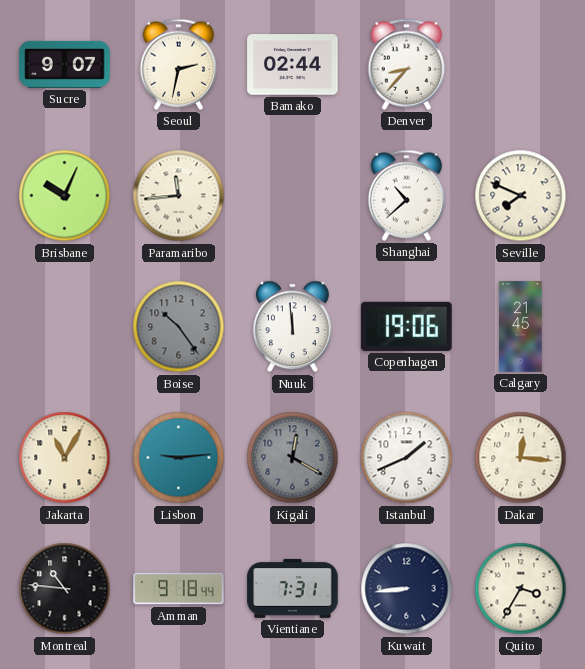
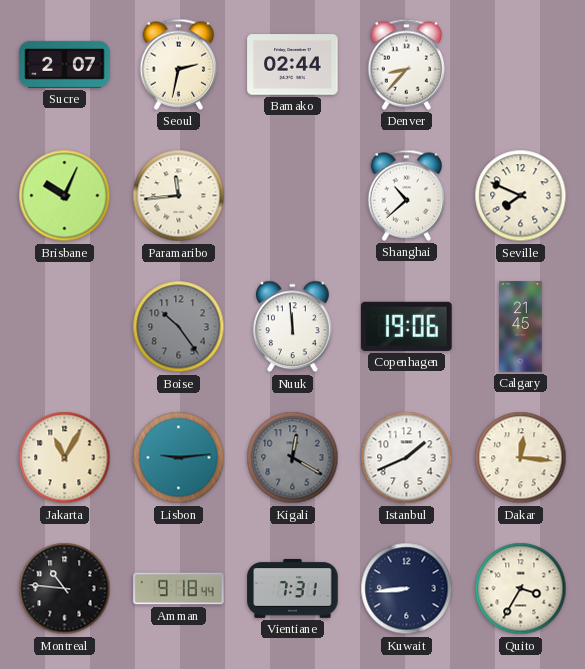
Sucre: 9:07 -> 2:07
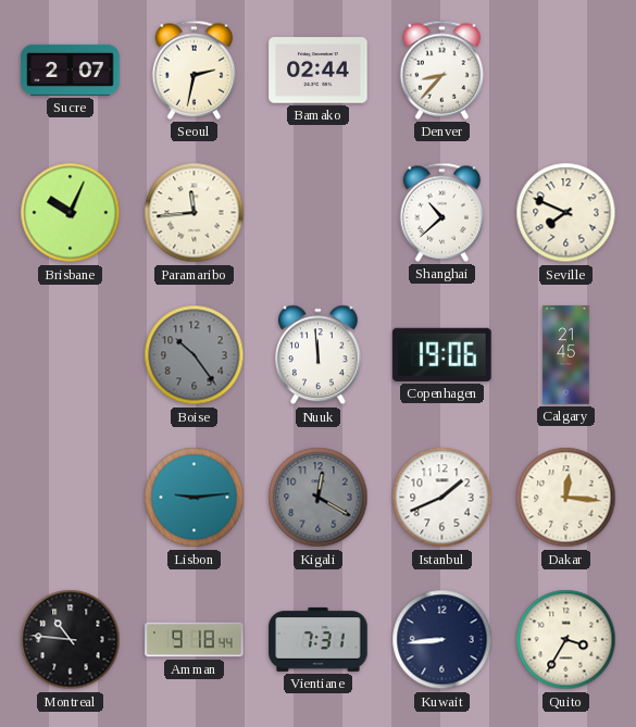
Jakarta: 11:05 -> none
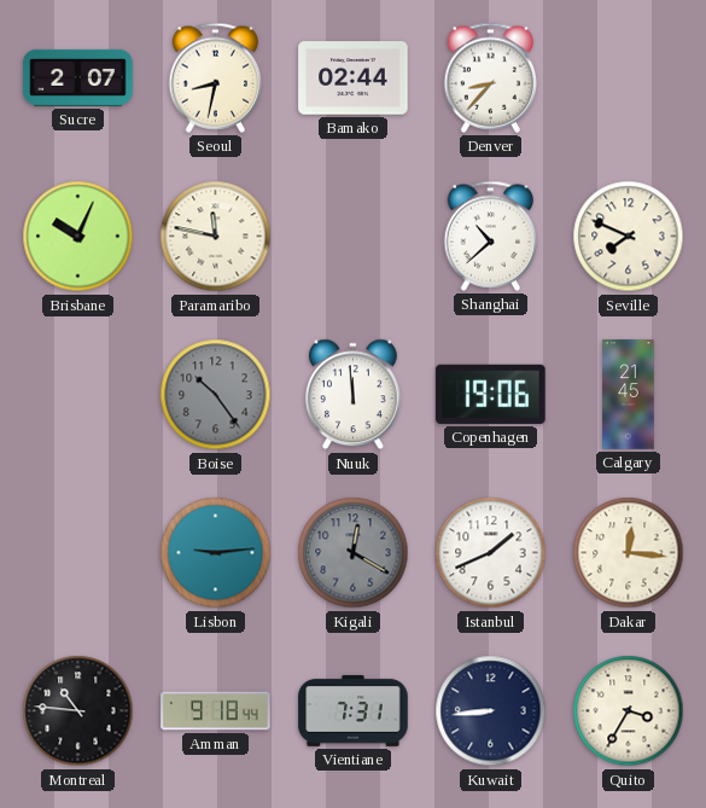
Seoul: 2:32 -> 8:32
Paramaribo: 11:44 -> 11:47
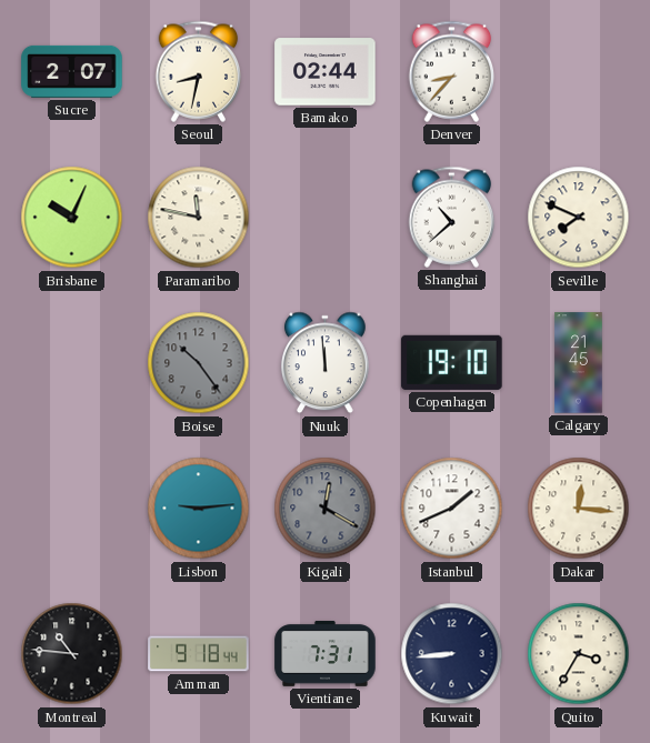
Copenhagen: 19:06 -> 19:10
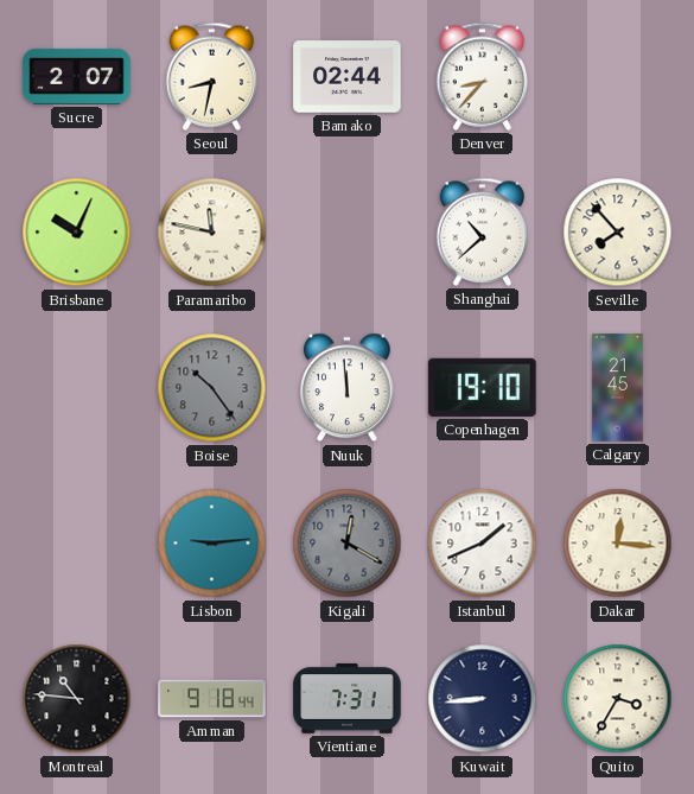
Seville: 7:49 -> 7:53
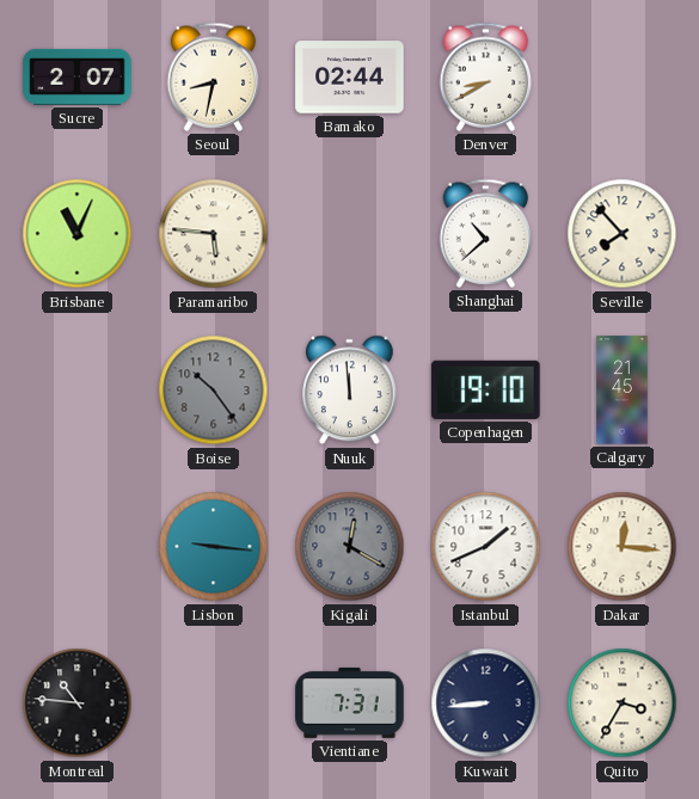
Denver: 8:37 -> 8:40
Brisbane: 10:04 -> 11:04
Paramaribo: 11:47 -> 5:46
Lisbon: 9:14 -> 9:16
Amman: 9:18 -> none
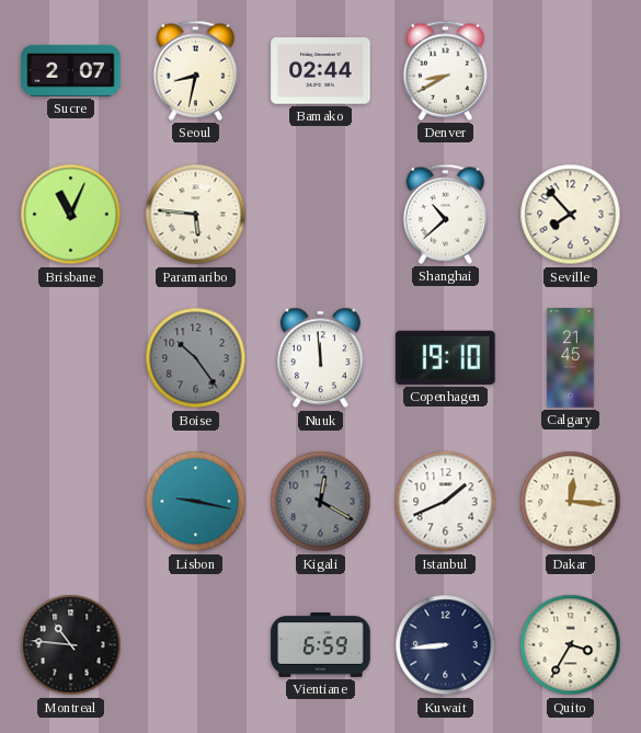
Lisbon: 9:16 -> 9:17
Vientiane: 7:31 -> 6:59
